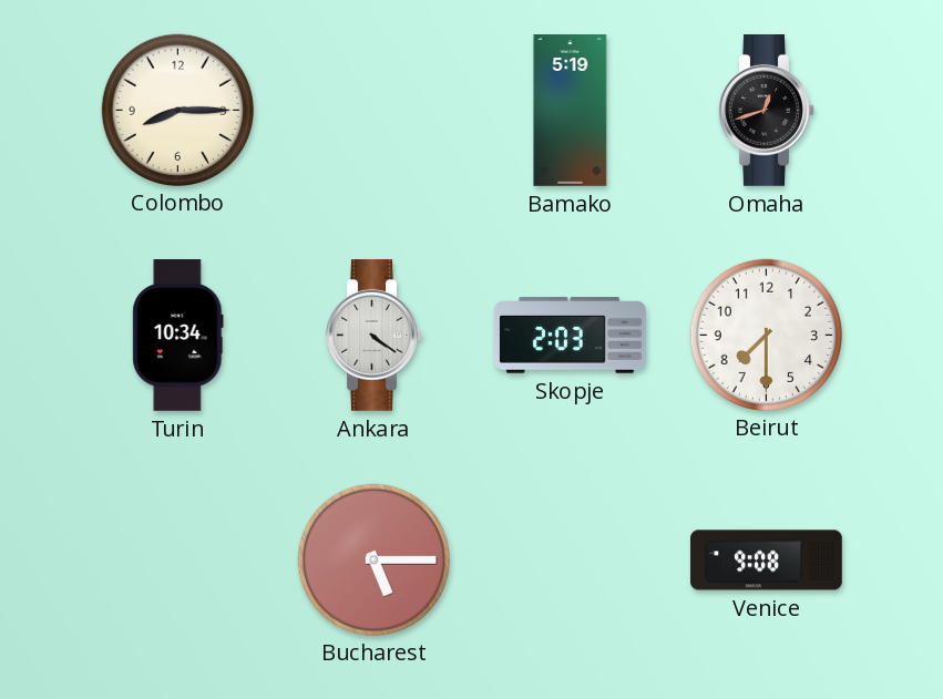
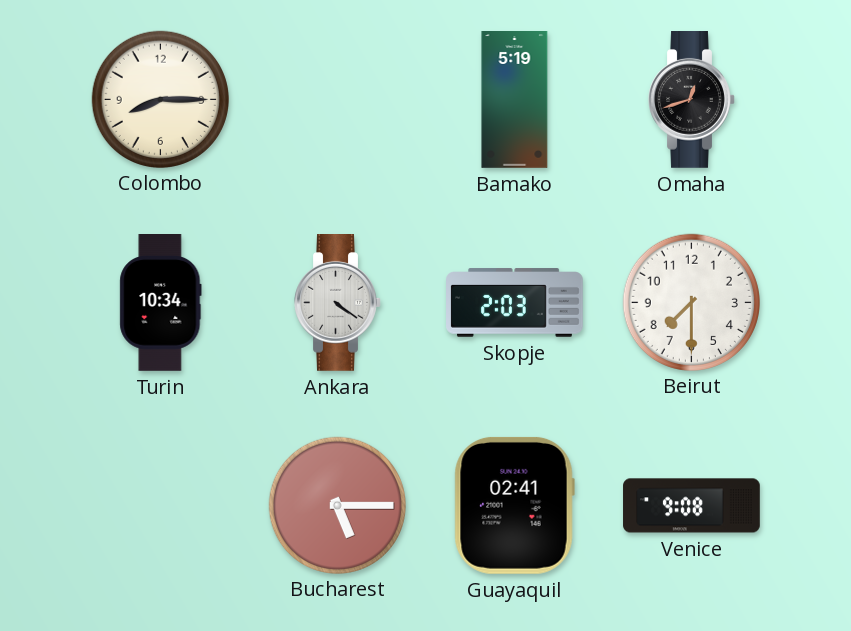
Guayaquil: none -> 02:41
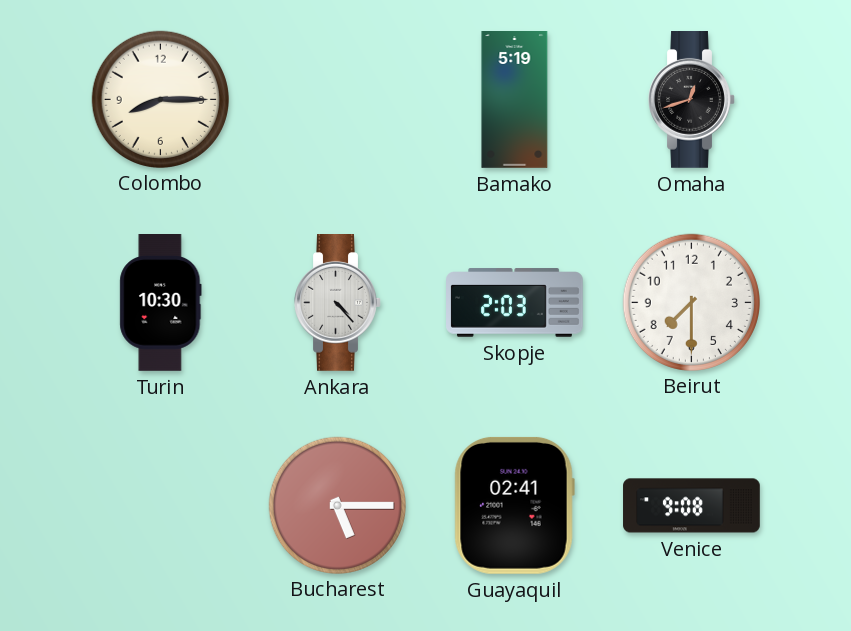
Turin: 10:34 -> 10:30
Ankara: 4:21 -> 4:23
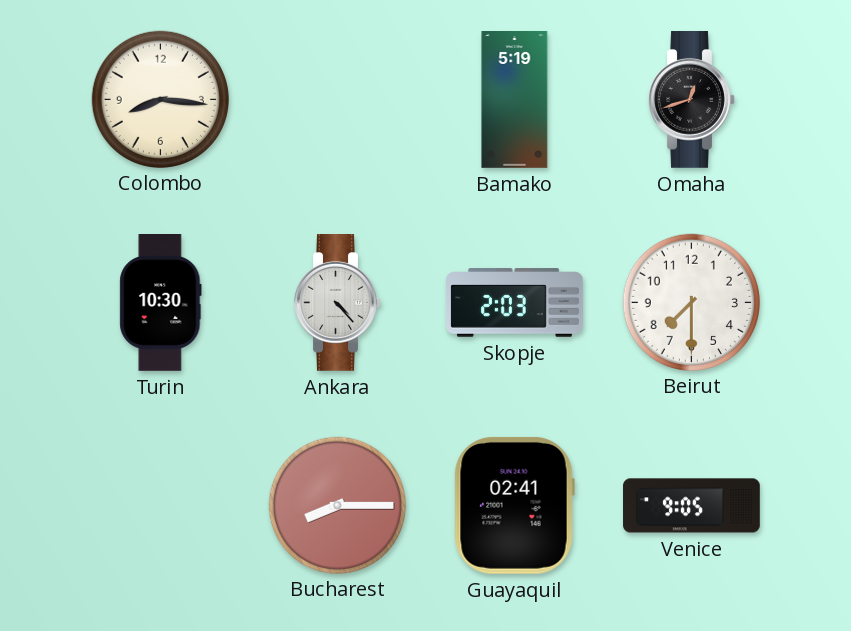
Colombo: 8:15 -> 8:16
Bucharest: 5:15 -> 8:15
Venice: 9:08 -> 9:05
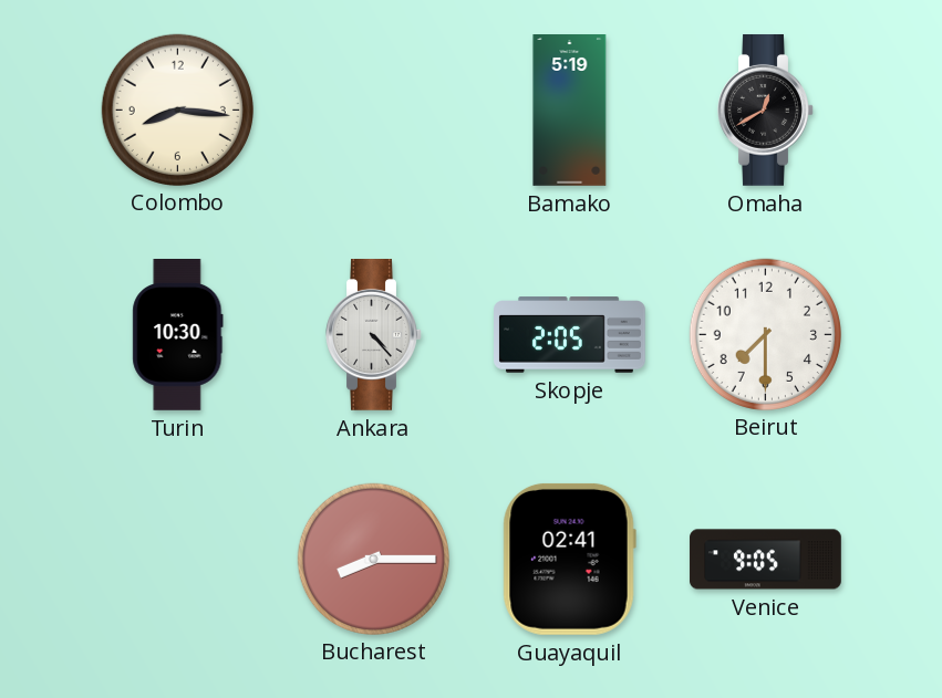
Omaha: 12:42 -> 12:40
Skopje: 2:03 -> 2:05
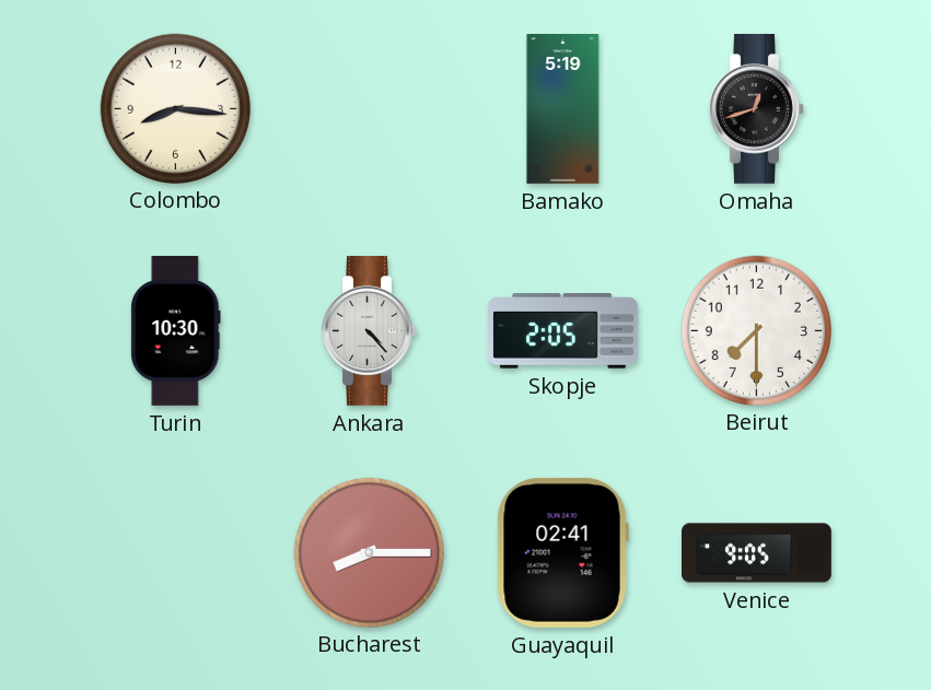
Omaha: 12:40 -> 12:42
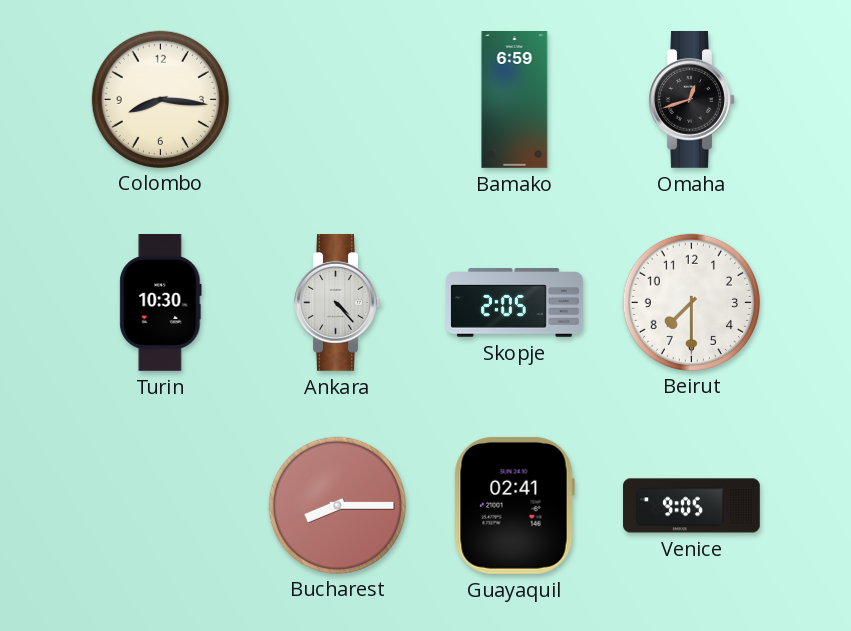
Bamako: 5:19 -> 6:59
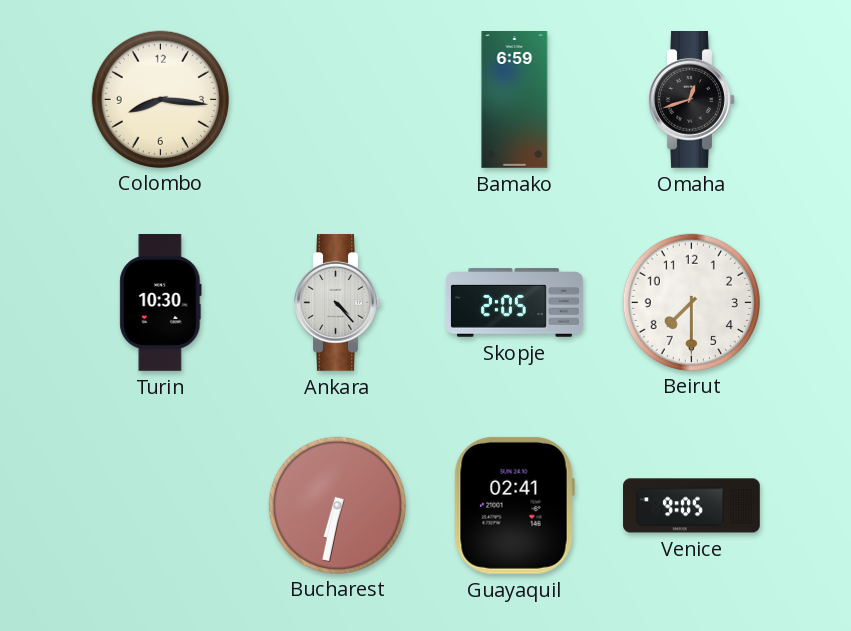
Bucharest: 8:15 -> 6:32
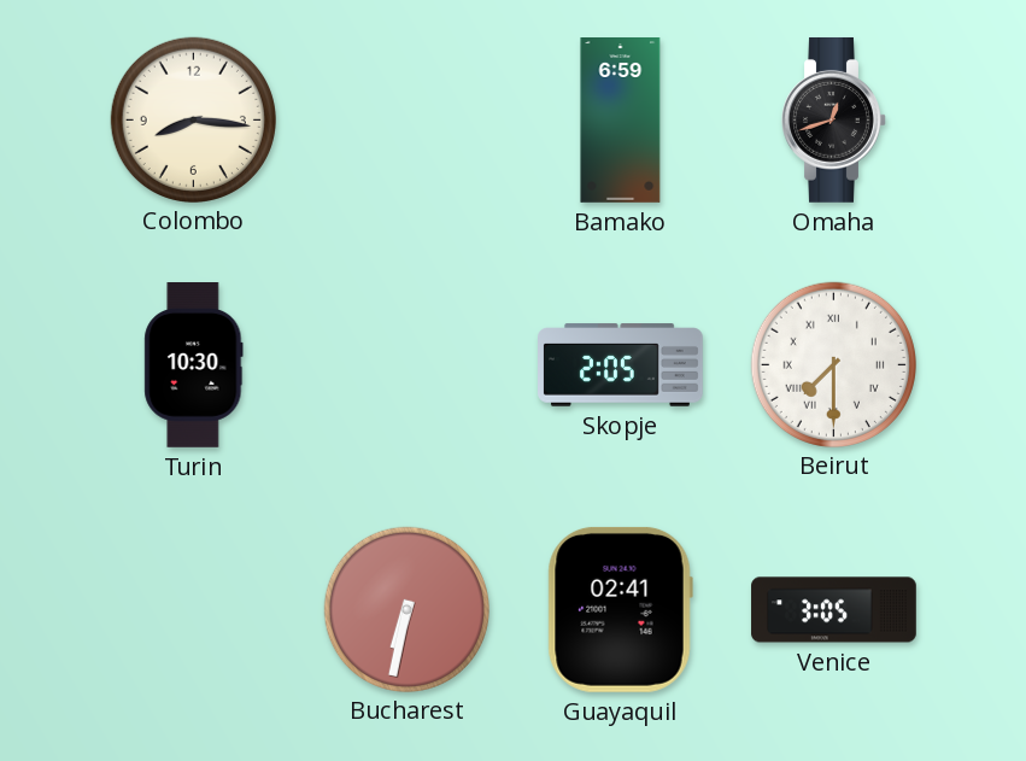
Ankara: 4:23 -> none
Beirut numerals: Arabic -> Roman
Venice: 9:05 -> 3:05
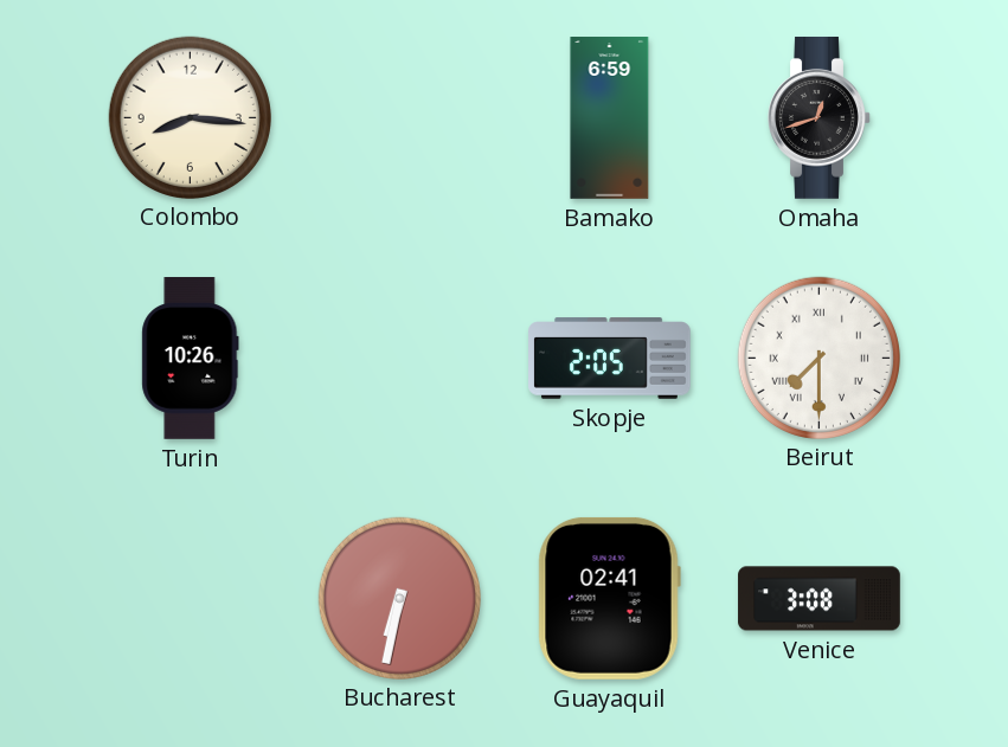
Turin: 10:30 -> 10:26
Venice: 3:05 -> 3:08
